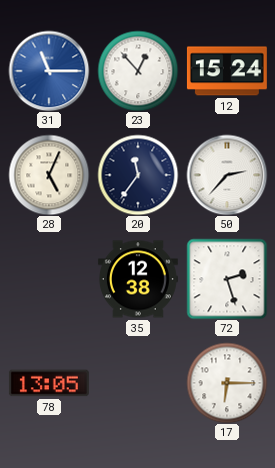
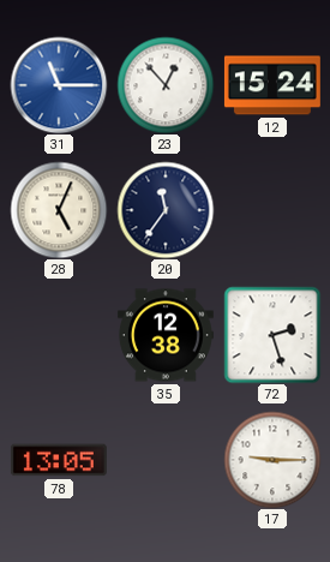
50: 2:37 -> none
17: 6:15 -> 9:15
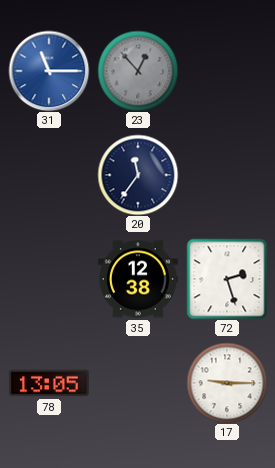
23 dial: white -> grey
12: 15:24 -> none
28: 5:04 -> none
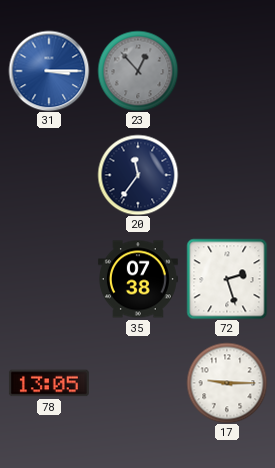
31: 11:15 -> 3:15
35: 12:38 -> 07:38
